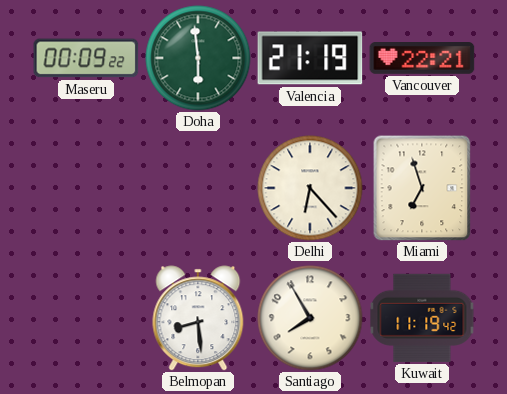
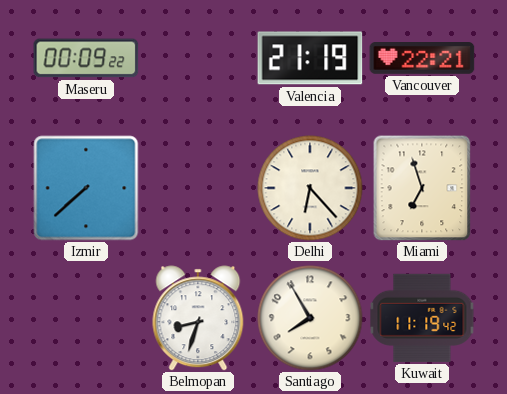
Doha: 5:59 -> none
Izmir: none -> 7:38
Belmopan: 8:29 -> 8:33
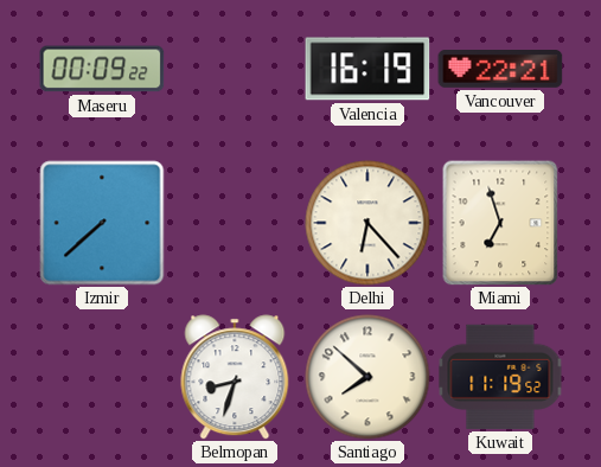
Valencia: 21:19 -> 16:19
Santiago: 7:55 -> 7:52
Kuwait: 11:19:42 -> 11:19:52
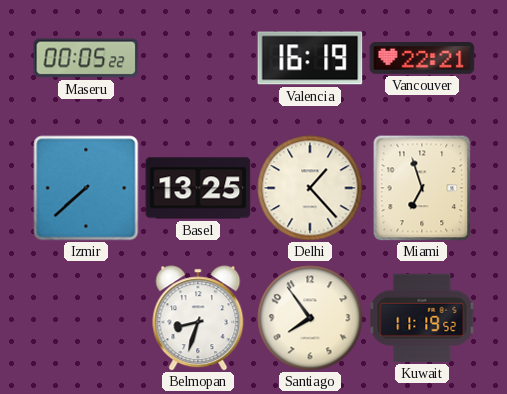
Maseru: 00:09 -> 00:05
Basel: none -> 13:25
Delhi: 6:23 -> 1:23
Santiago: 7:52 -> 7:54
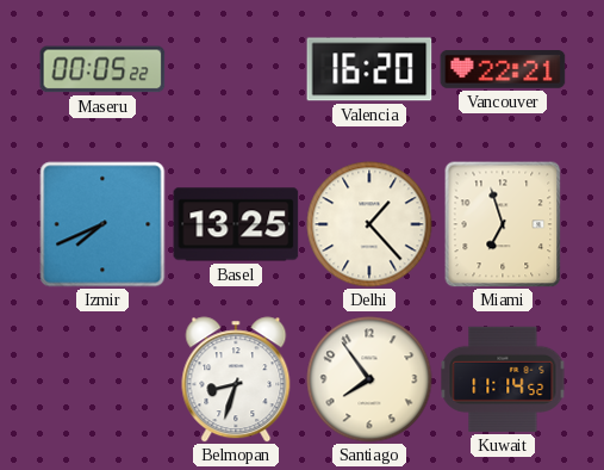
Valencia: 16:19 -> 16:20
Izmir: 7:38 -> 7:41
Kuwait: 11:19 -> 11:14
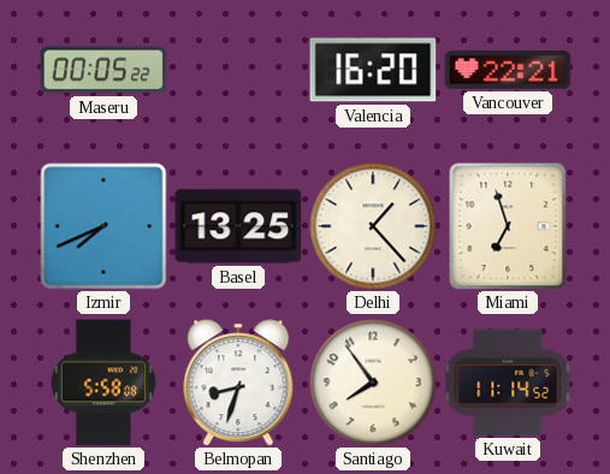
Shenzhen: none -> 5:58
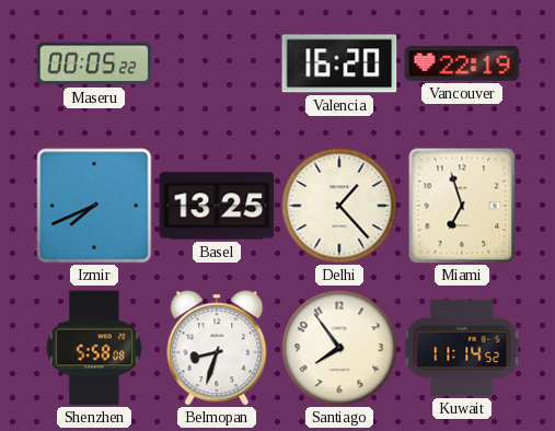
Vancouver: 22:21 -> 22:19
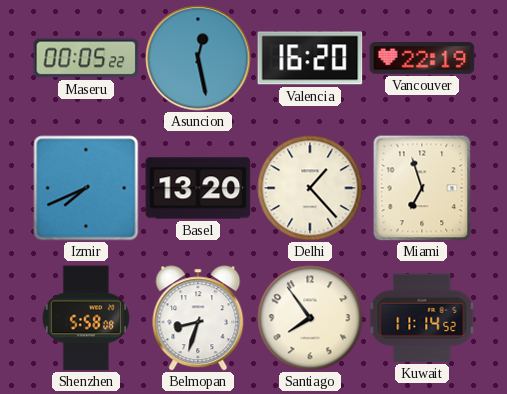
Asuncion: none -> 12:28
Basel: 13:25 -> 13:20
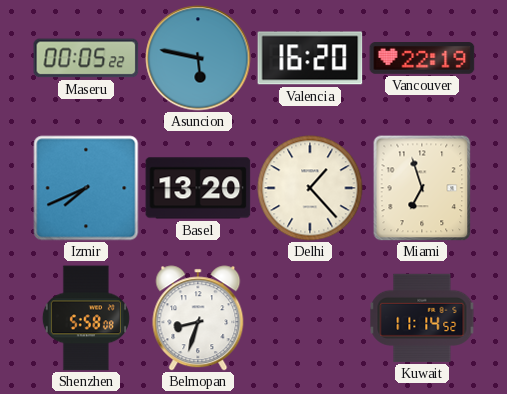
Asuncion: 12:28 -> 5:47
Santiago: 7:54 -> none
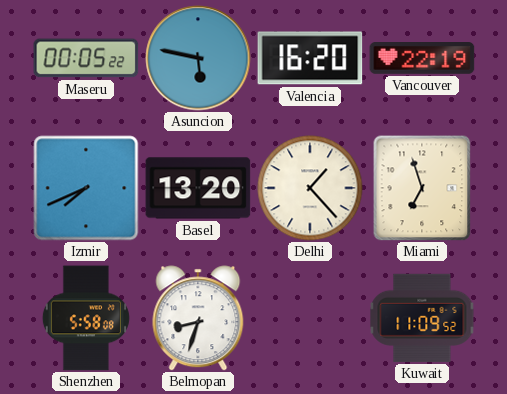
Kuwait: 11:14 -> 11:09
